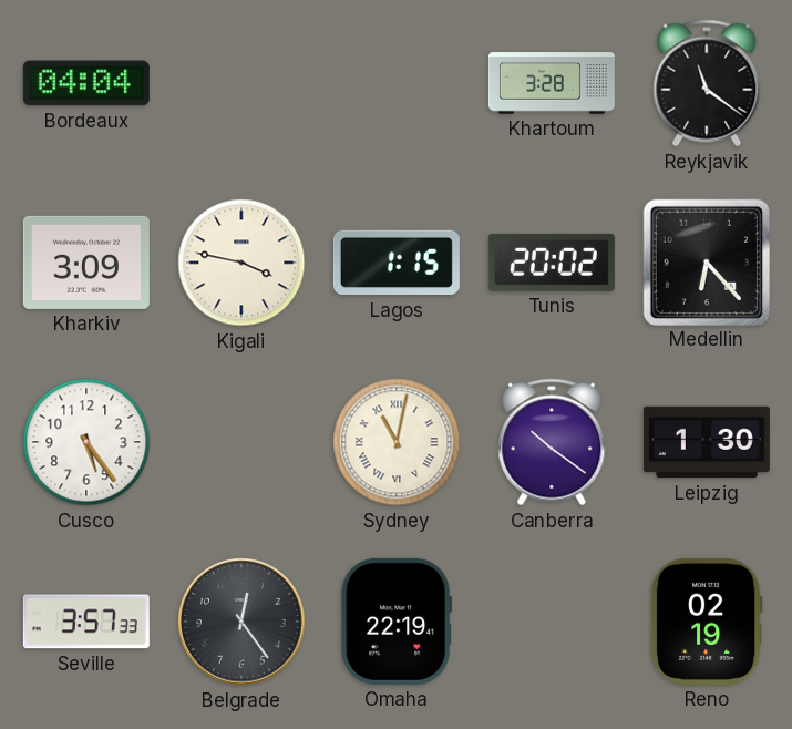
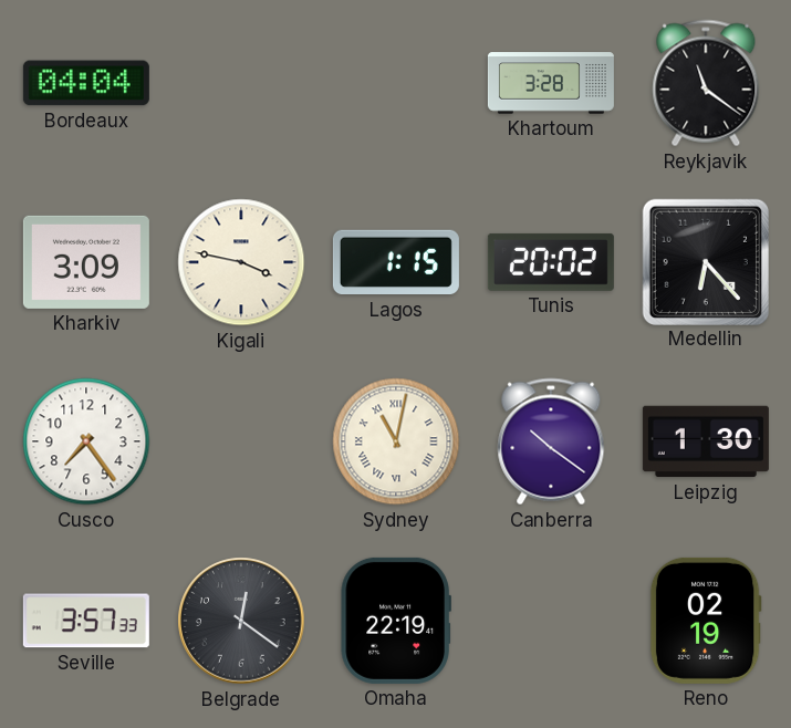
Cusco: 5:24 -> 7:24
Belgrade: 12:24 -> 12:21
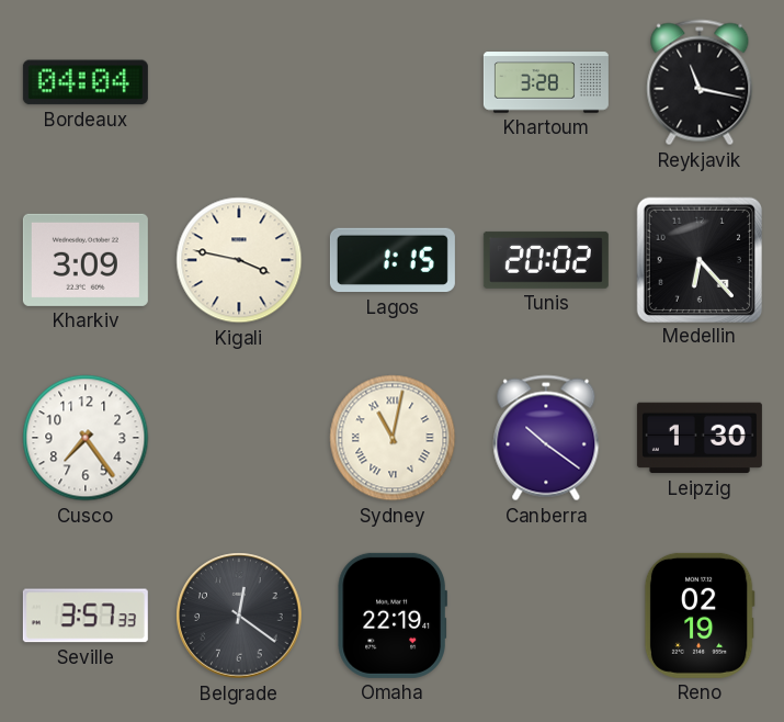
Reykjavik: 11:21 -> 11:17
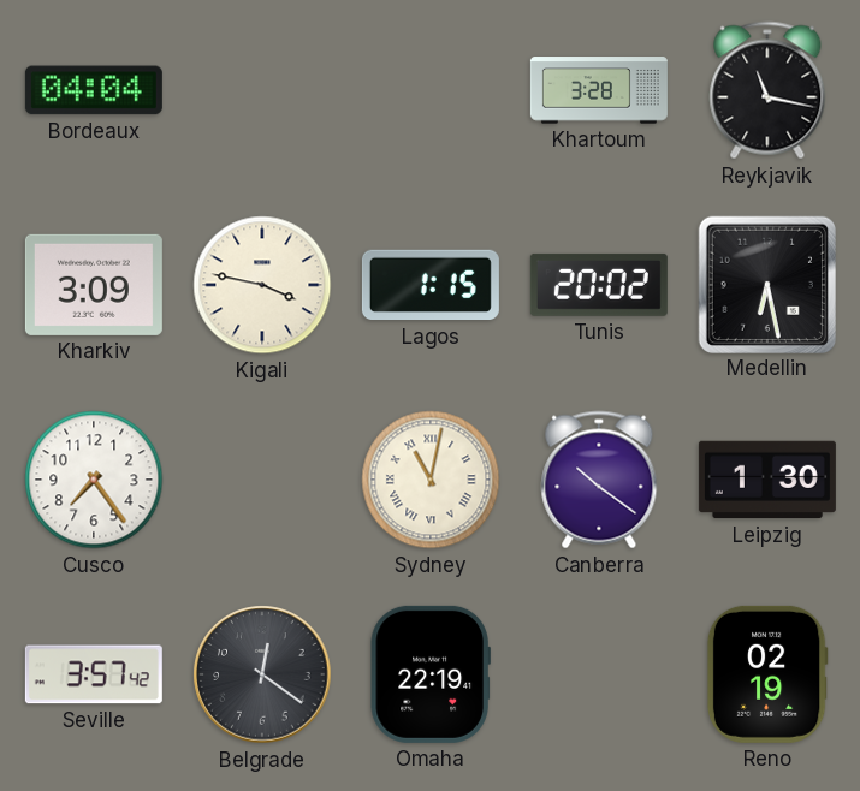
Medellin: 6:23 -> 6:28
Seville: 3:57:33 -> 3:57:42
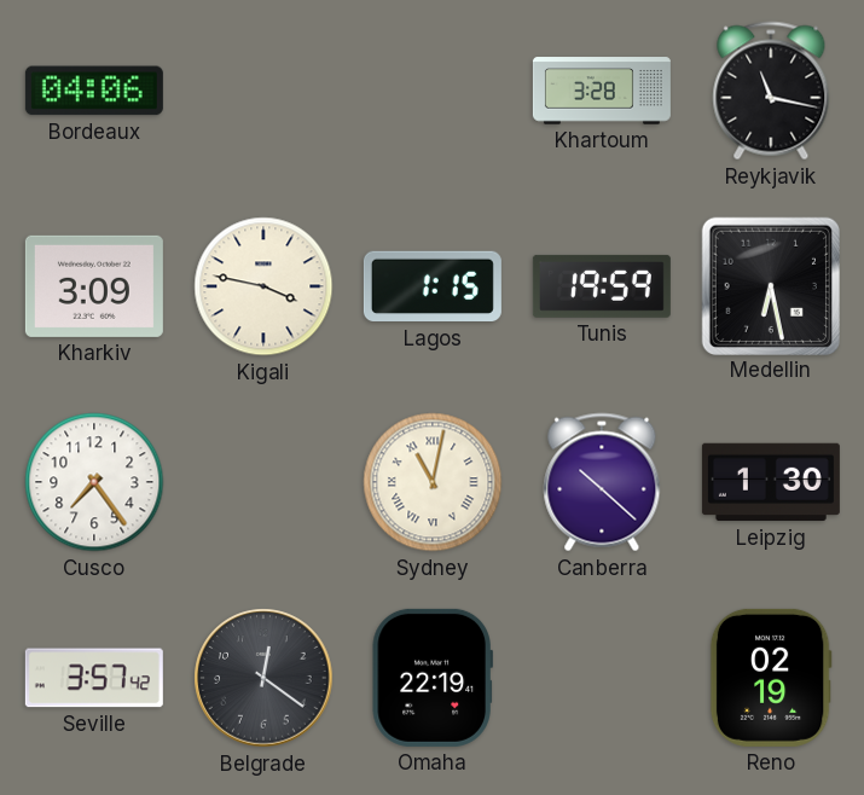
Bordeaux: 04:04 -> 04:06
Tunis: 20:02 -> 19:59
Canberra: 10:21 -> 10:22
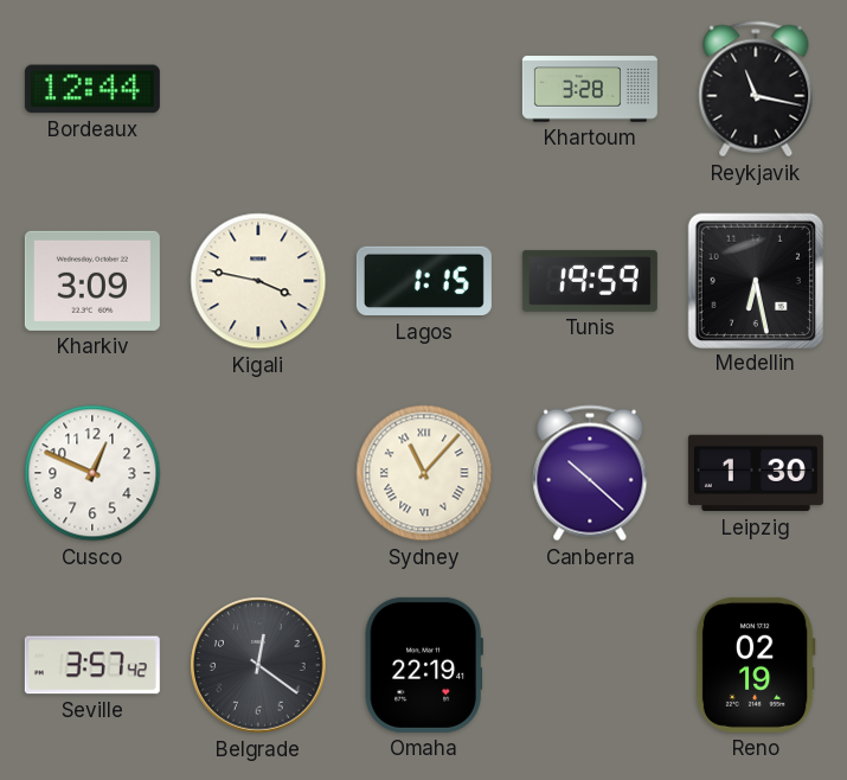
Bordeaux: 04:06 -> 12:44
Cusco: 7:24 -> 12:49
Sydney: 11:02 -> 11:07
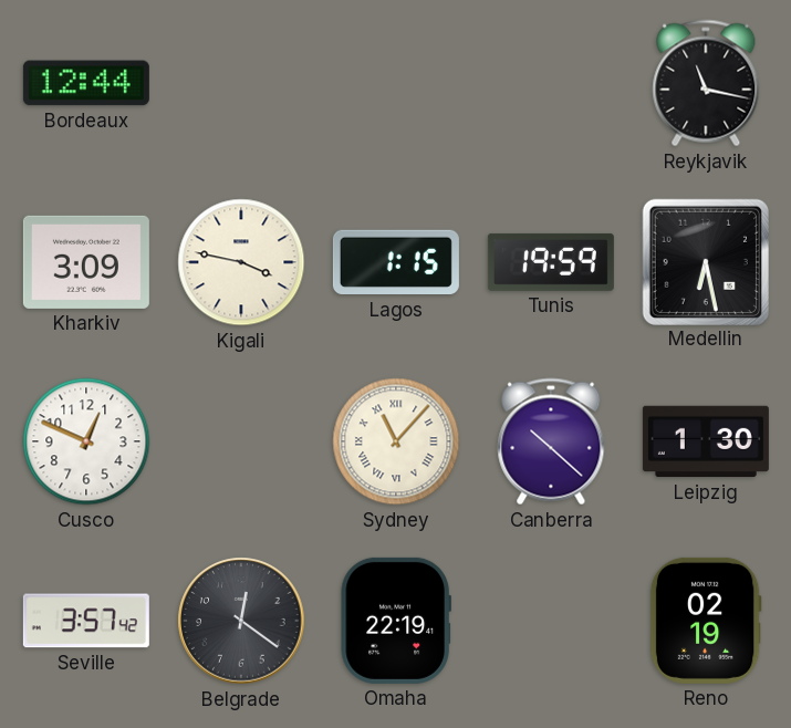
Khartoum: 3:28 -> none
